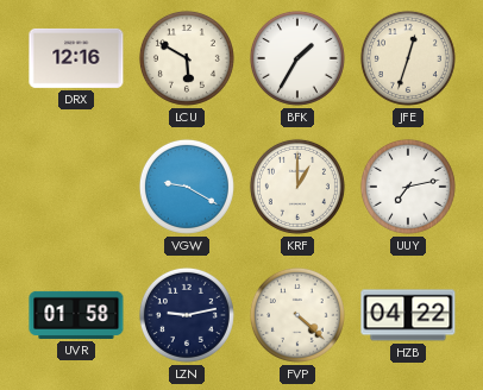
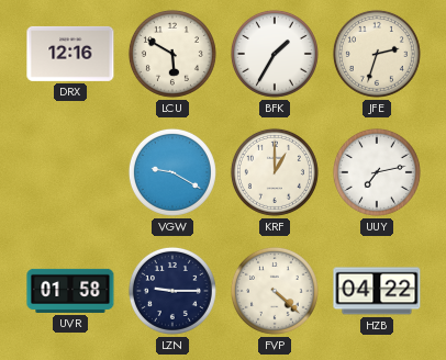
JFE: 12:33 -> 2:33
LZN: 9:13 -> 9:15
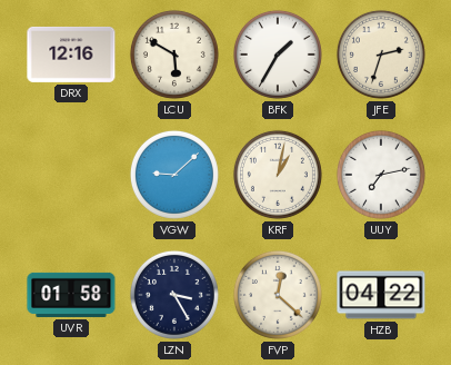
VGW: 9:20 -> 9:08
KRF: 1:00 -> 1:02
LZN: 9:15 -> 3:25
FVP: 4:22 -> 12:22
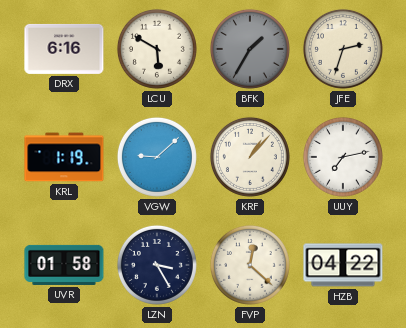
DRX: 12:16 -> 6:16
BFK dial: white -> grey
KRL: none -> 1:19
KRF: 1:02 -> 1:07
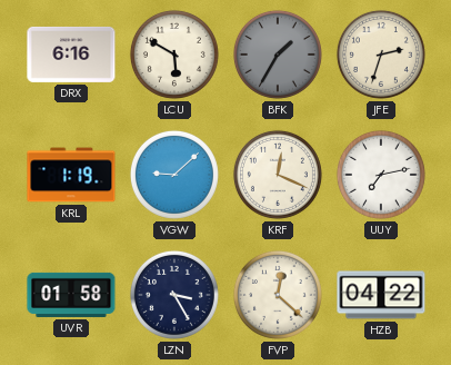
KRF: 1:07 -> 12:19
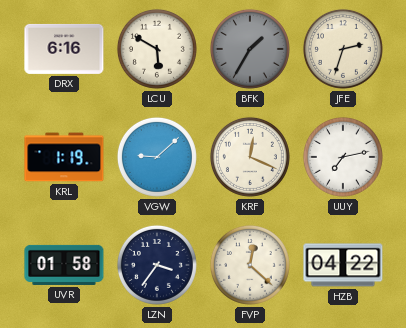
LZN: 3:25 -> 3:36
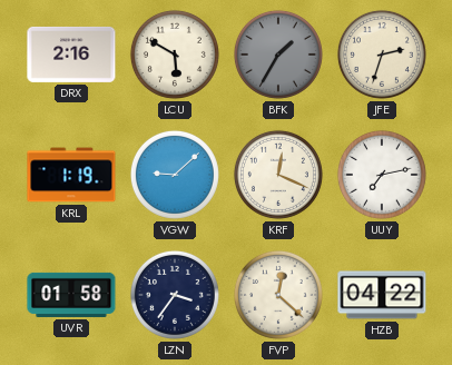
DRX: 6:16 -> 2:16
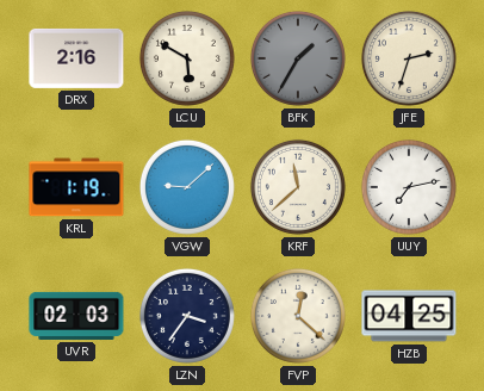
KRF: 12:19 -> 11:38
UVR: 01:58 -> 02:03
HZB: 04:22 -> 04:25
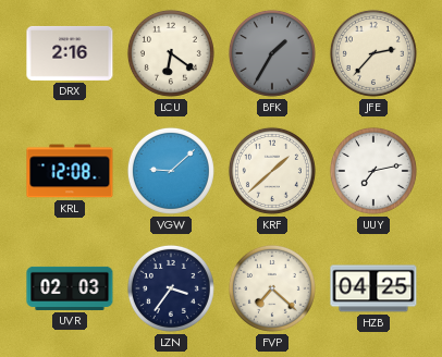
LCU: 5:50 -> 6:21
JFE: 2:33 -> 2:37
KRL: 1:19 -> 12:08
KRF: 11:38 -> 1:38
FVP: 12:22 -> 7:22
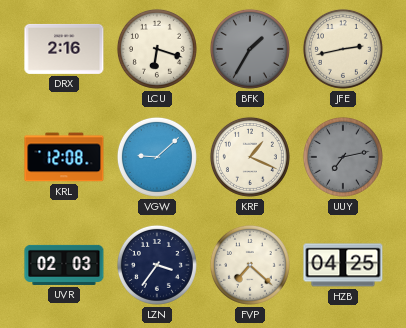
LCU: 6:21 -> 6:18
JFE: 2:37 -> 2:43
KRF: 1:38 -> 1:19
UUY dial: white -> grey
